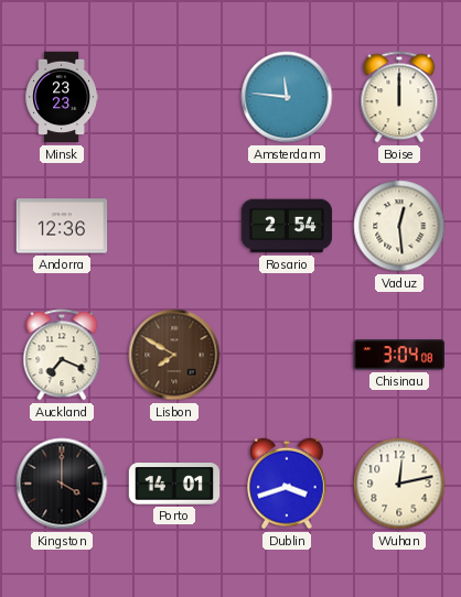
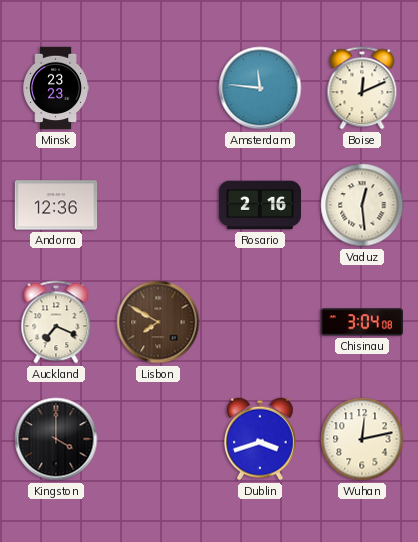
Boise: 12:00 -> 12:11
Rosario: 2:54 -> 2:16
Porto: 14:01 -> none
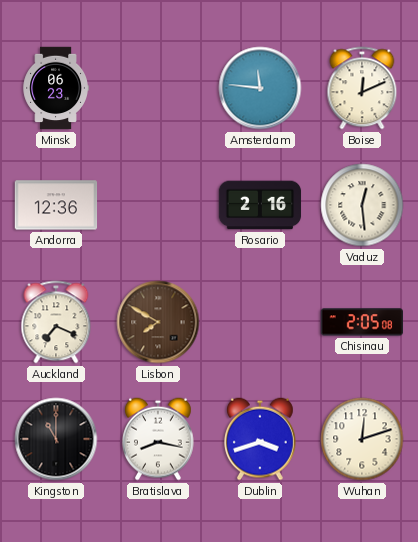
Minsk: 23:23 -> 06:23
Chisinau: 3:04 -> 2:05
Kingston: 4:00 -> 11:00
Bratislava: none -> 8:17
Wuhan: 12:13 -> 12:12
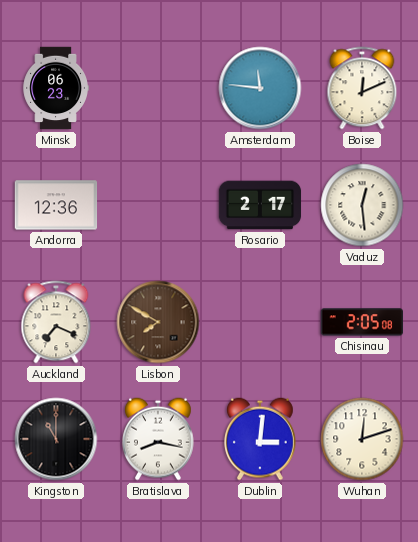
Rosario: 2:16 -> 2:17
Dublin: 3:42 -> 3:01
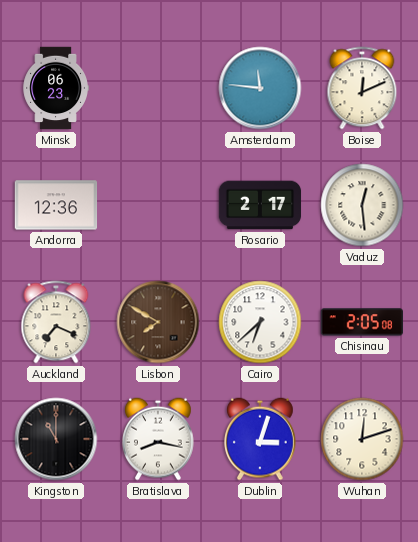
Cairo: none -> 6:38
Dublin: 3:01 -> 3:03
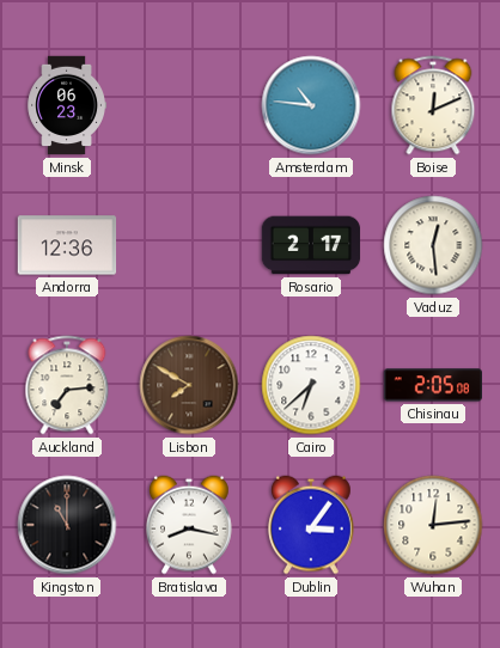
Amsterdam: 11:46 -> 10:46
Auckland: 7:19 -> 7:14
Dublin: 3:03 -> 3:06
Wuhan: 12:12 -> 12:14
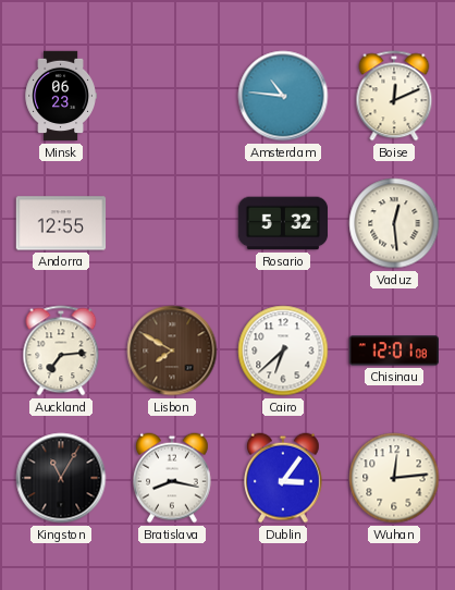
Andorra: 12:36 -> 12:55
Rosario: 2:17 -> 5:32
Chisinau: 2:05 -> 12:01
Kingston: 11:00 -> 11:05
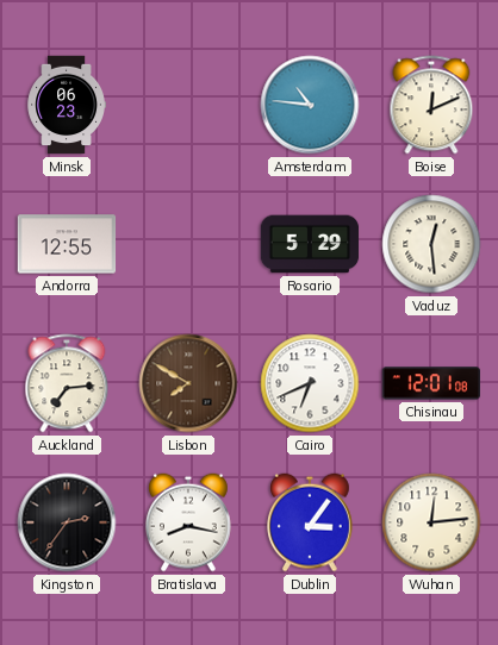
Rosario: 5:32 -> 5:29
Cairo: 6:38 -> 6:41
Kingston: 11:05 -> 2:36
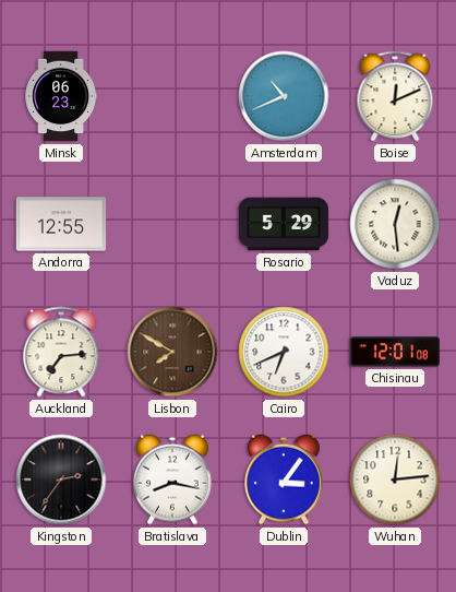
Amsterdam: 10:46 -> 10:41
